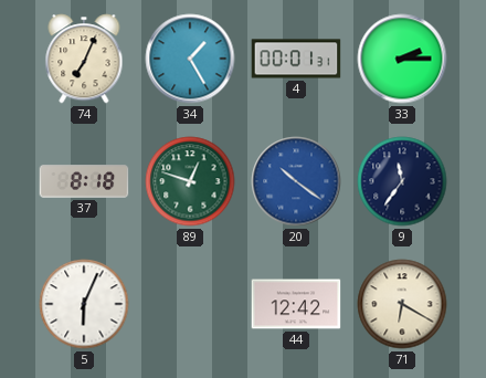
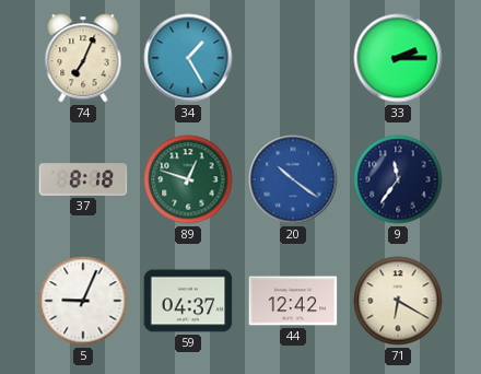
4: 00:01 -> none
5: 6:04 -> 9:04
59: none -> 04:37
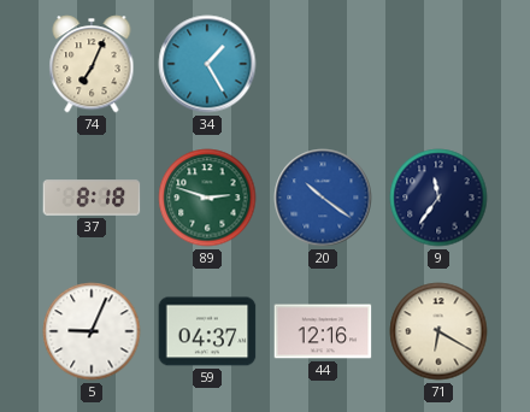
33: 2:15 -> none
89: 12:48 -> 2:48
44: 12:42 -> 12:16
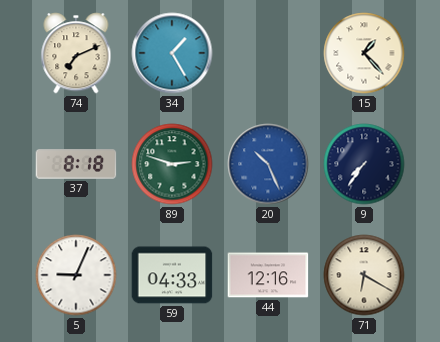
74: 7:04 -> 7:11
15: none -> 1:23
20: 10:21 -> 10:26
9: 11:36 -> 7:36
59: 04:37 -> 04:33
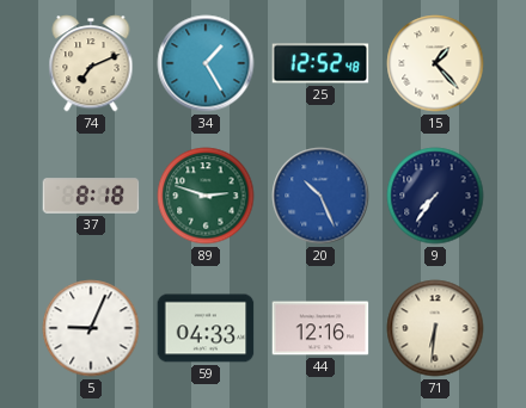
25: none -> 12:52
71: 6:20 -> 6:31
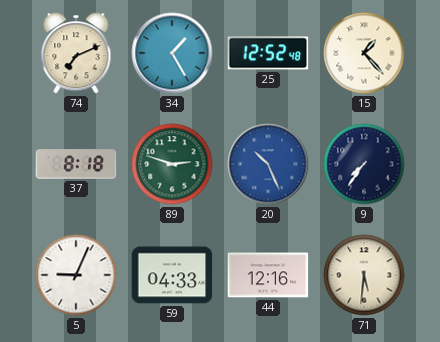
71: 6:31 -> 5:31
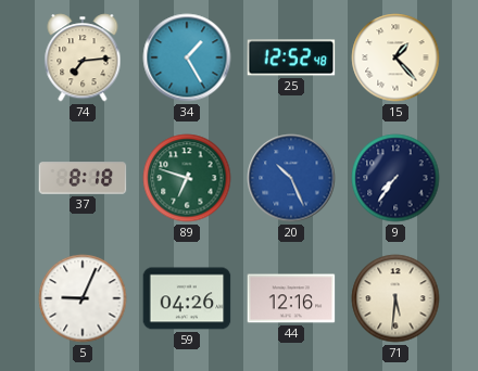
74: 7:11 -> 7:14
89: 2:48 -> 6:48
59: 04:33 -> 04:26
